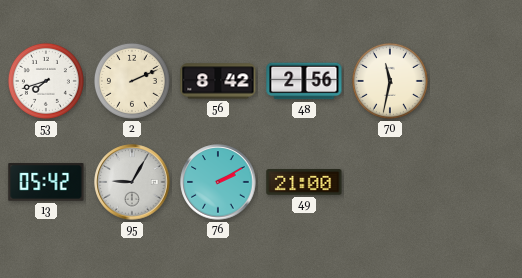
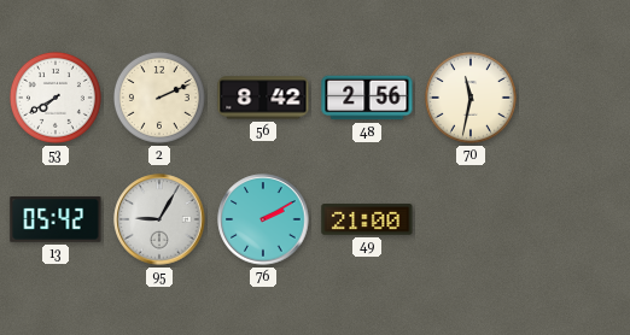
53: 7:42 -> 7:40
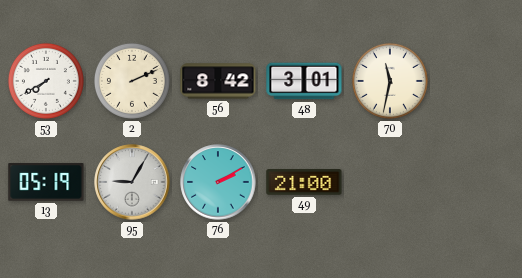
48: 2:56 -> 3:01
13: 05:42 -> 05:19
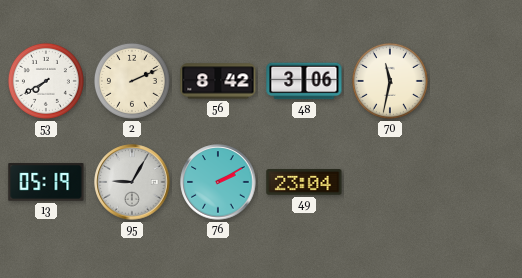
48: 3:01 -> 3:06
49: 21:00 -> 23:04
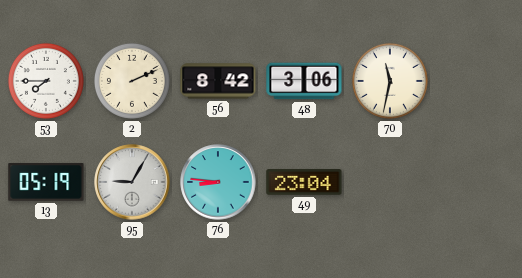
53: 7:40 -> 7:45
76: 2:10 -> 8:46
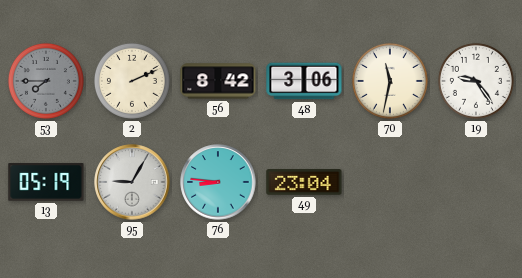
53 dial: white -> grey
19: none -> 9:24
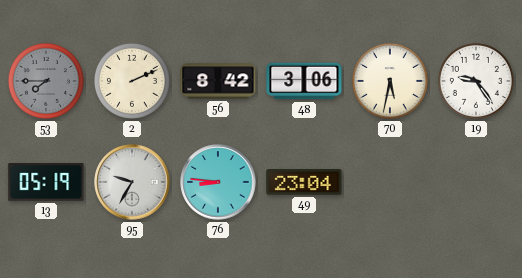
70: 11:32 -> 5:32
95: 9:05 -> 9:35
